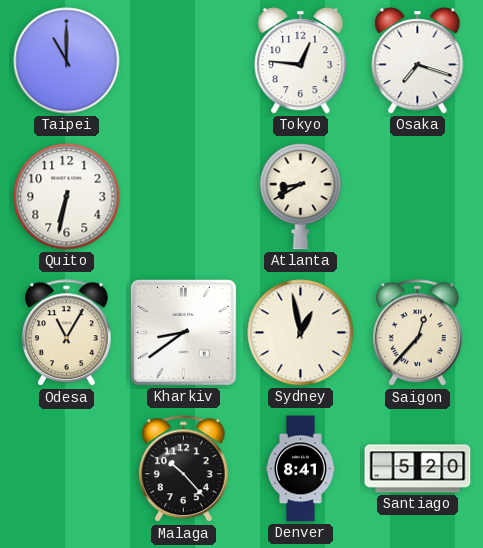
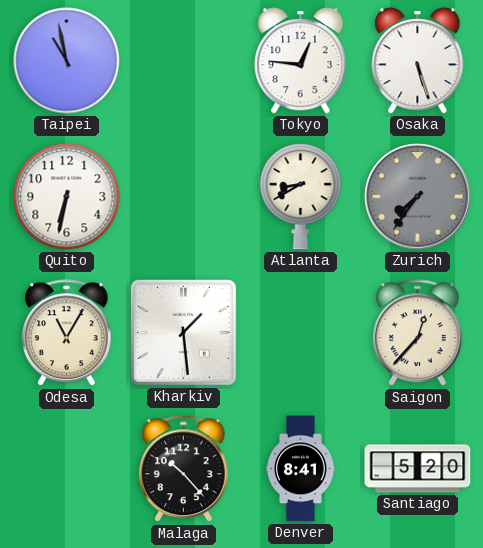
Taipei: 11:00 -> 10:58
Osaka: 7:18 -> 5:27
Zurich: none -> 7:36
Kharkiv: 8:39 -> 1:29
Sydney: 12:58 -> none
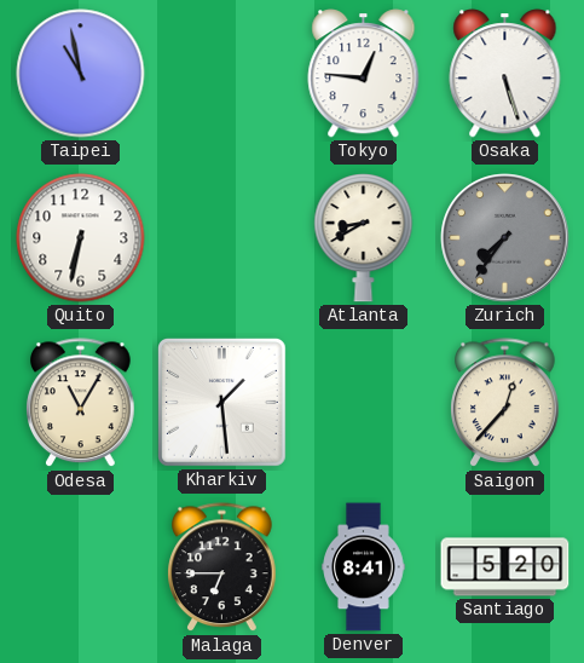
Malaga: 10:23 -> 6:45
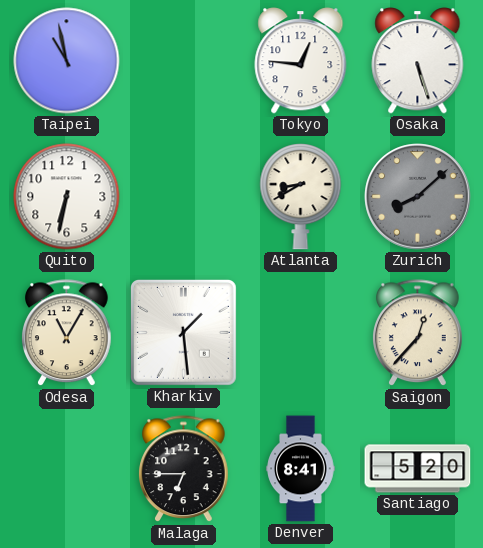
Zurich: 7:36 -> 8:08
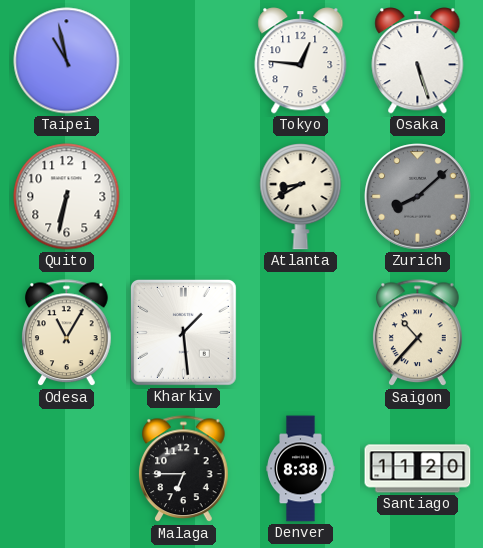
Saigon: 12:37 -> 10:37
Denver: 8:41 -> 8:38
Santiago: 5:20 -> 11:20
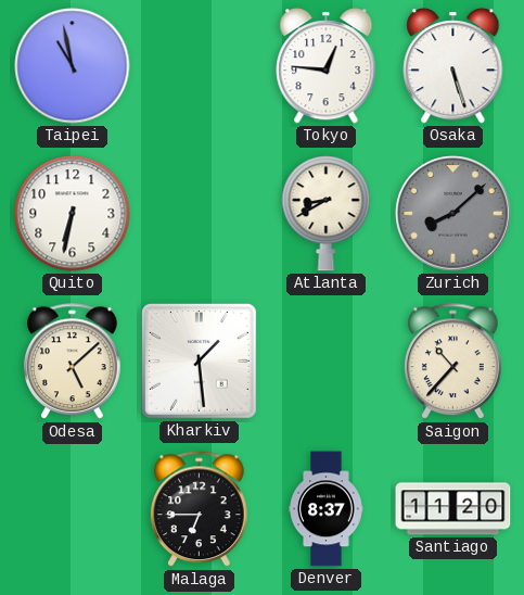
Odesa: 11:05 -> 5:08
Denver: 8:38 -> 8:37
